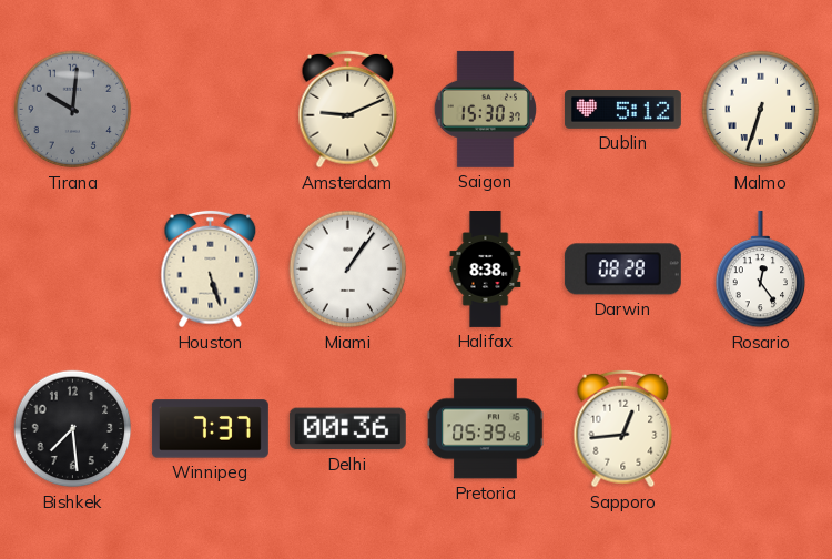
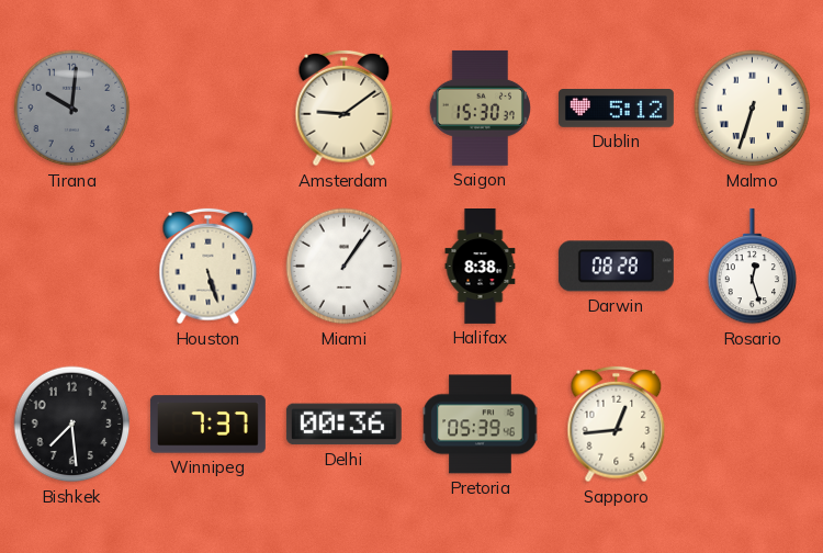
Amsterdam: 9:11 -> 9:09
Rosario: 12:24 -> 12:27
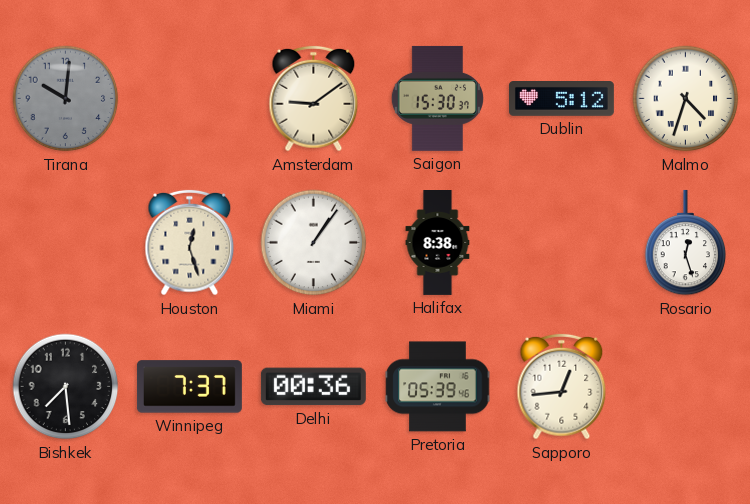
Malmo: 6:33 -> 4:33
Houston: 5:27 -> 12:27
Darwin: 08:28 -> none
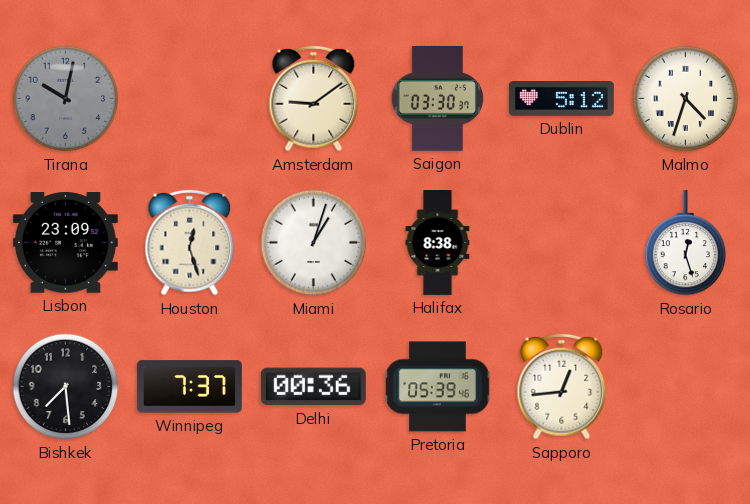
Tirana: 10:01 -> 10:02
Saigon: 15:30 -> 03:30
Lisbon: none -> 23:09
Miami: 1:06 -> 1:03
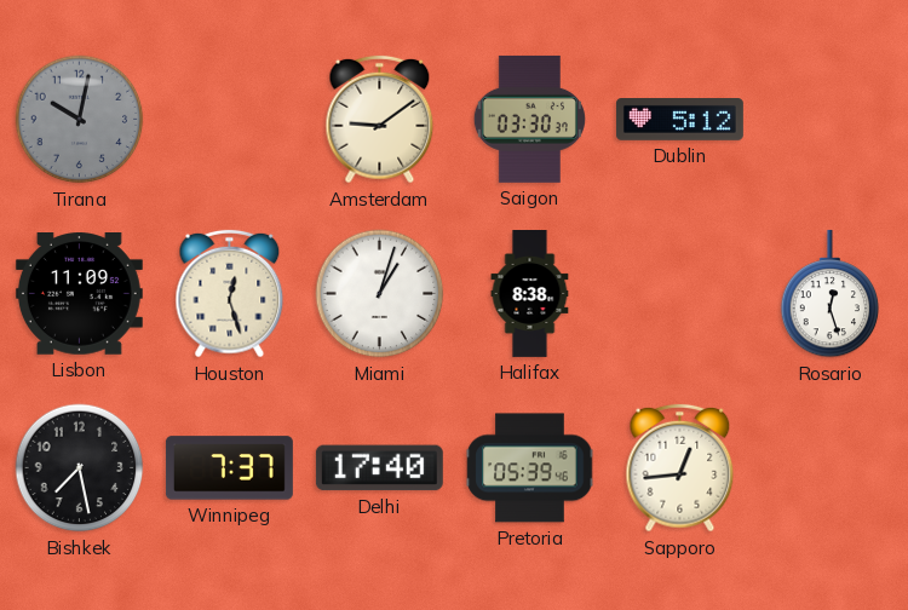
Malmo: 4:33 -> none
Lisbon: 23:09 -> 11:09
Bishkek: 7:29 -> 7:28
Delhi: 00:36 -> 17:40
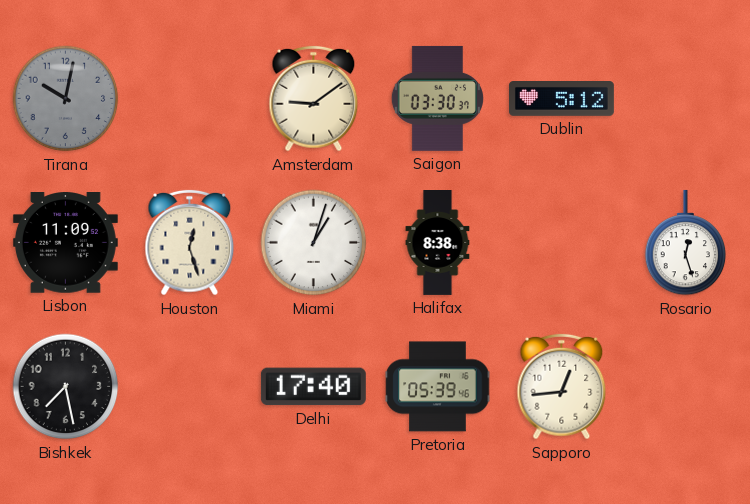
Winnipeg: 7:37 -> none
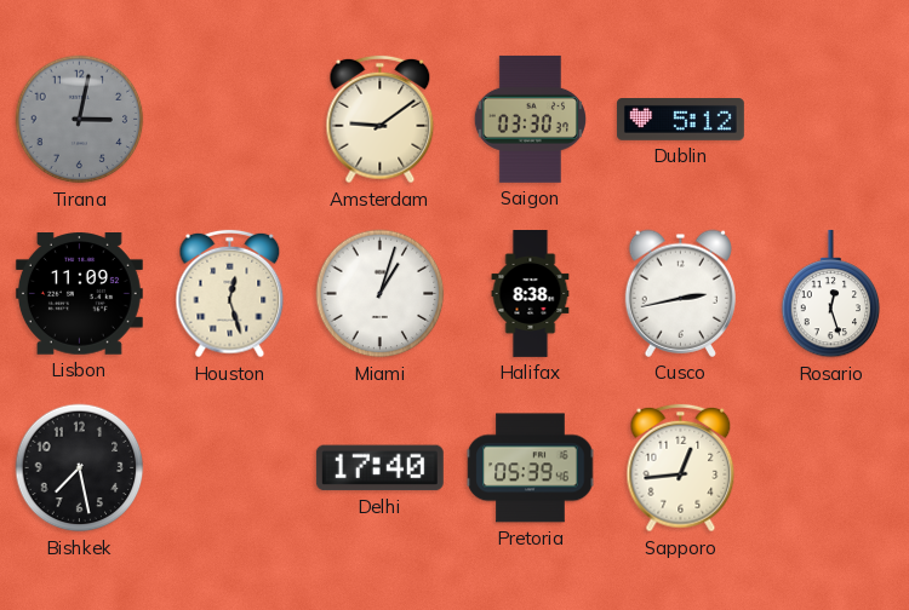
Tirana: 10:02 -> 3:02
Cusco: none -> 2:43
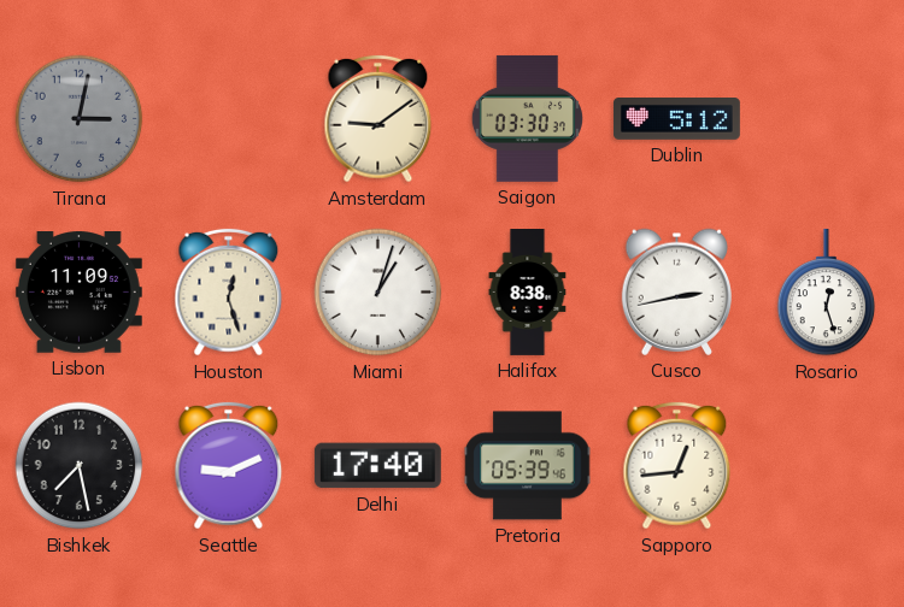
Seattle: none -> 9:11
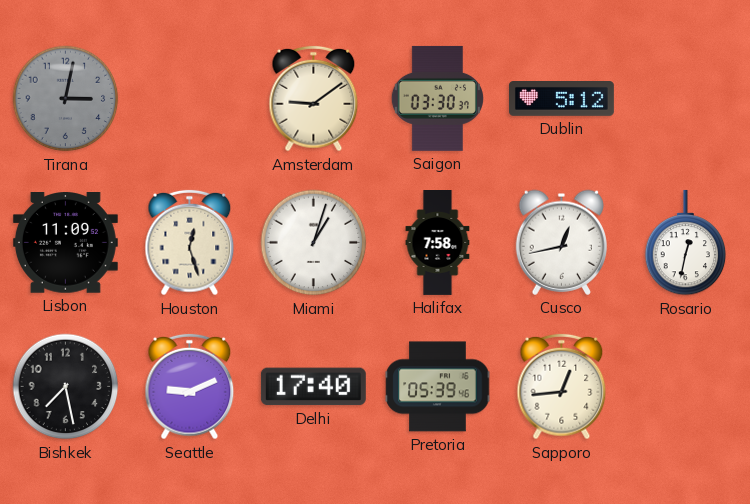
Halifax: 8:38 -> 7:58
Cusco: 2:43 -> 12:43
Rosario: 12:27 -> 12:32
